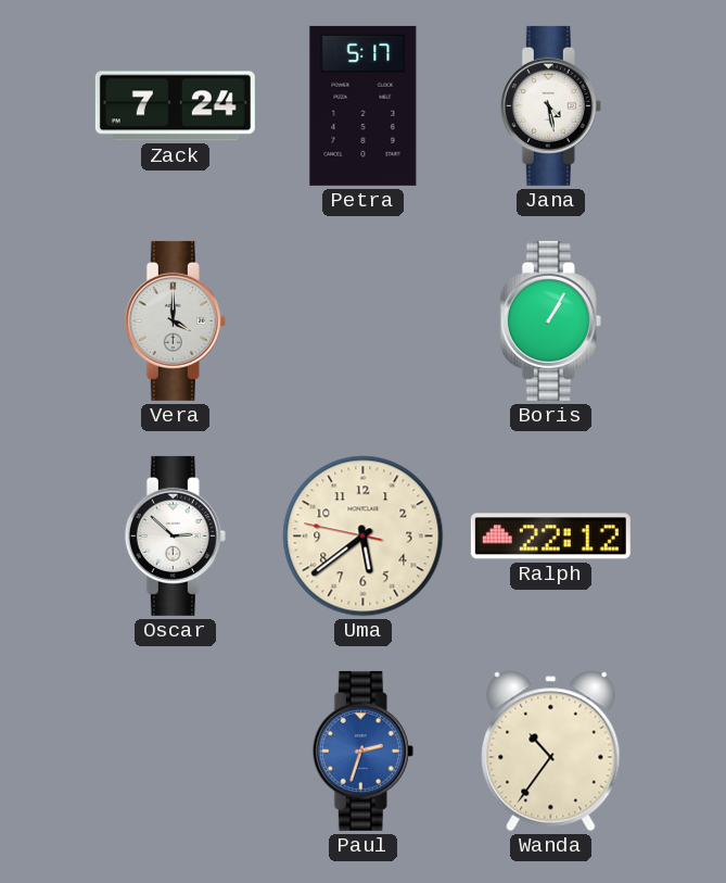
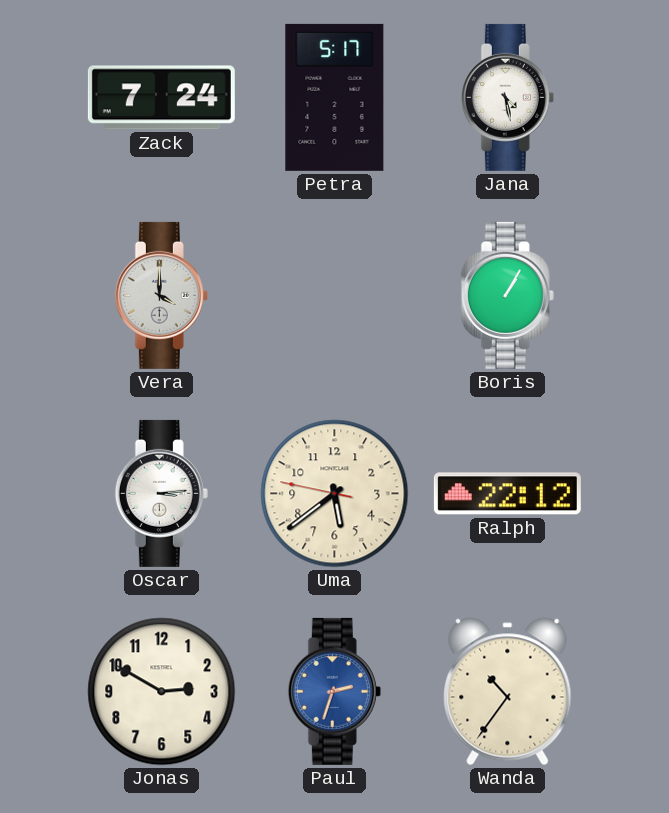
Oscar: 2:52 -> 3:14
Jonas: none -> 2:50
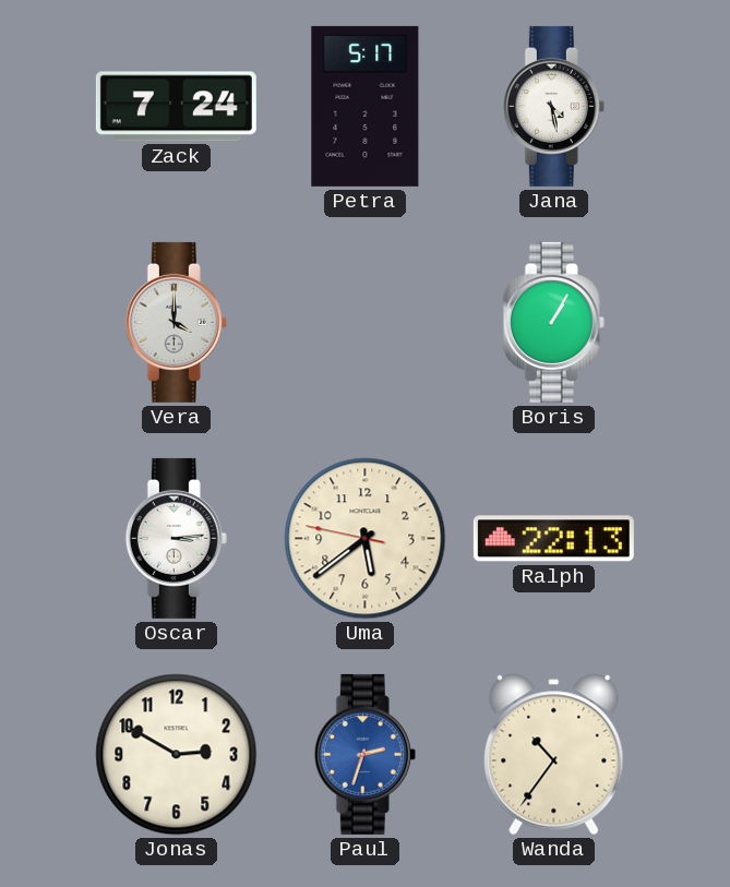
Ralph: 22:12 -> 22:13
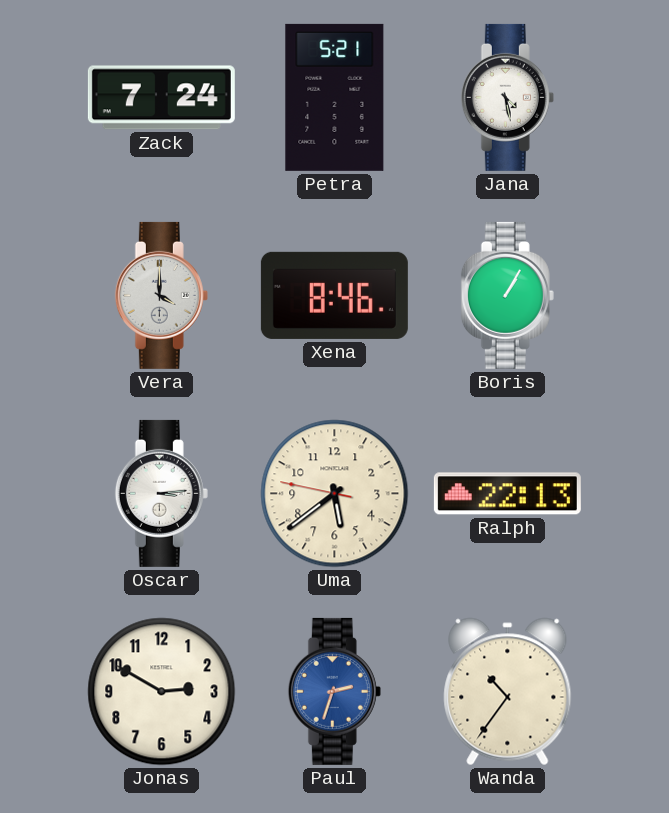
Petra: 5:17 -> 5:21
Xena: none -> 8:46
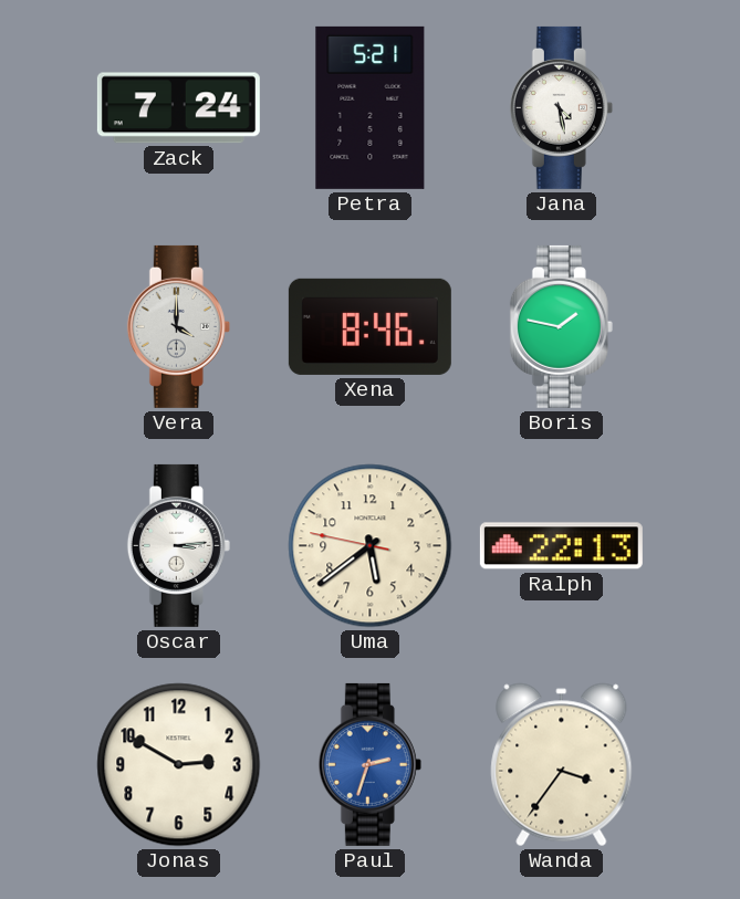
Boris: 1:05 -> 1:47
Wanda: 10:36 -> 3:36
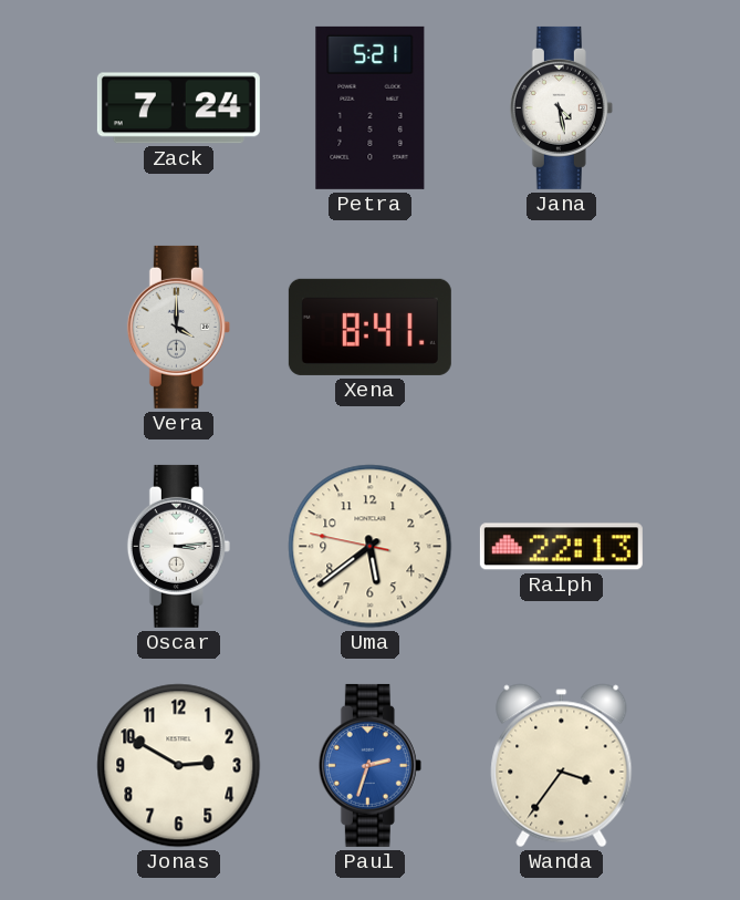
Xena: 8:46 -> 8:41
Boris: 1:47 -> none
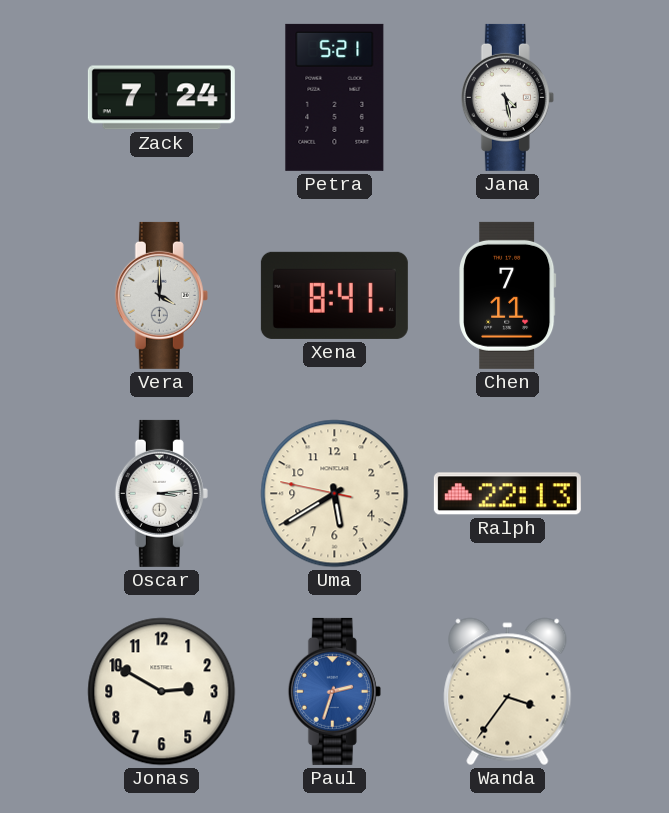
Chen: none -> 7:11
Uma: 5:38 -> 5:39
